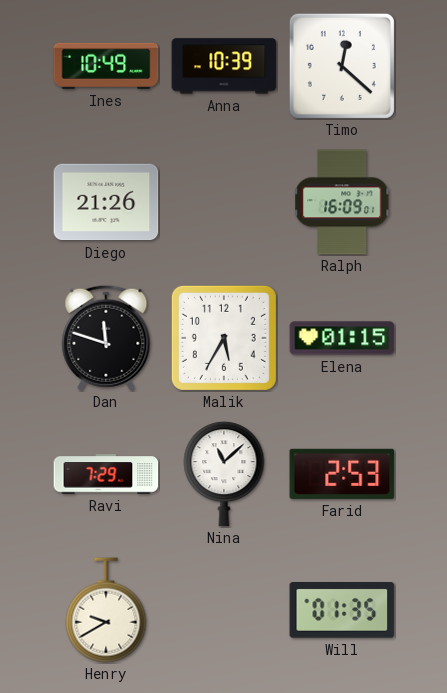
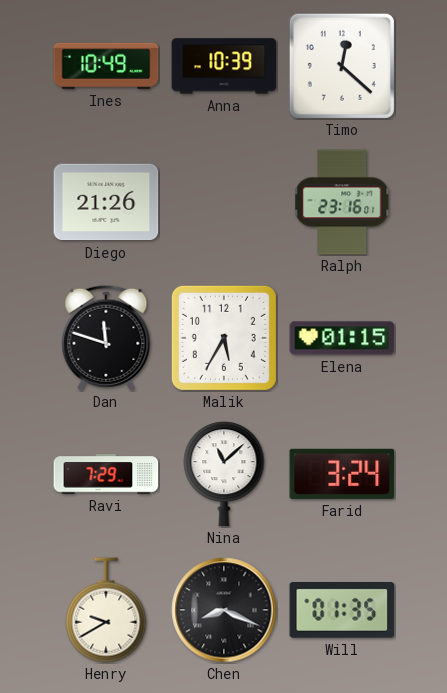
Ralph: 16:09 -> 23:16
Farid: 2:53 -> 3:24
Chen: none -> 8:19
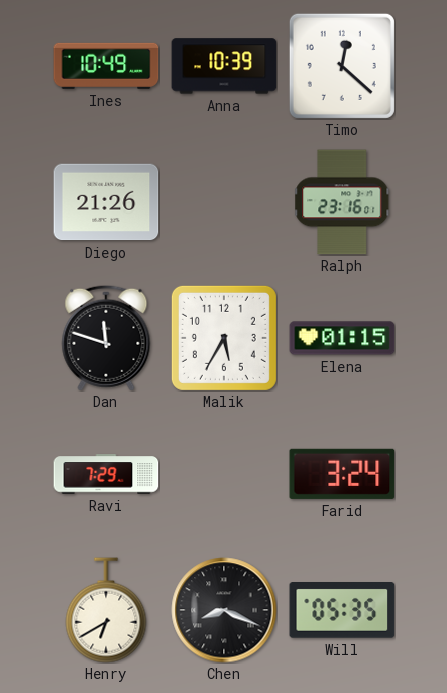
Nina: 11:08 -> none
Henry: 9:40 -> 6:40
Will: 01:35 -> 05:35
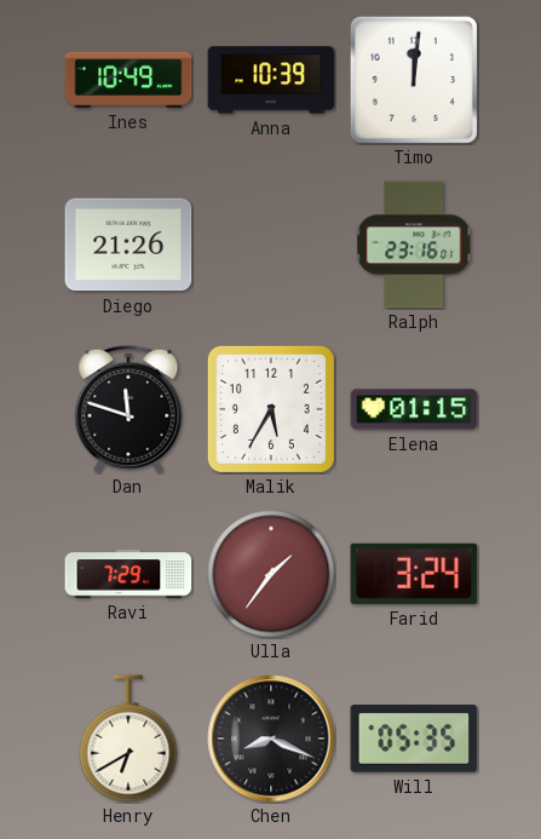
Timo: 12:22 -> 12:01
Ulla: none -> 1:36
